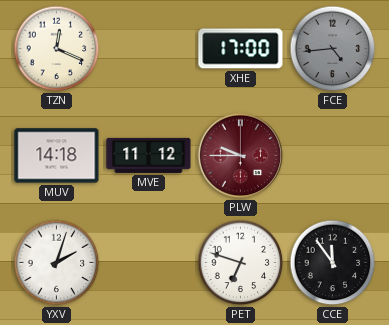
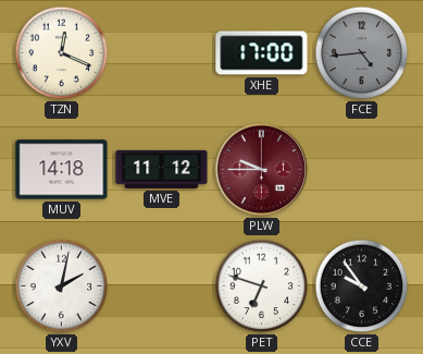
YXV: 2:03 -> 2:02
CCE: 11:54 -> 9:54
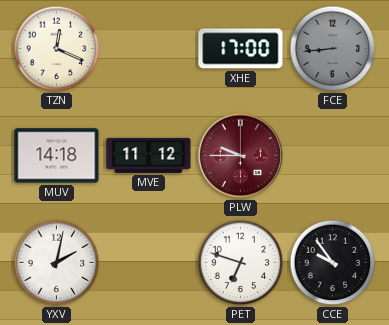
FCE: 4:44 -> 8:44
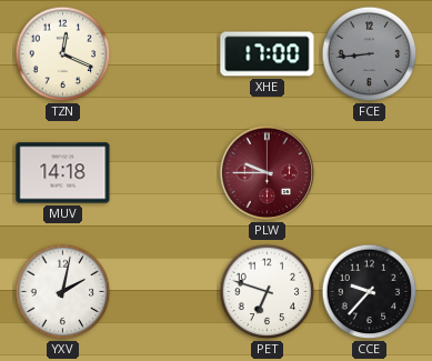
MVE: 11:12 -> none
CCE: 9:54 -> 9:37
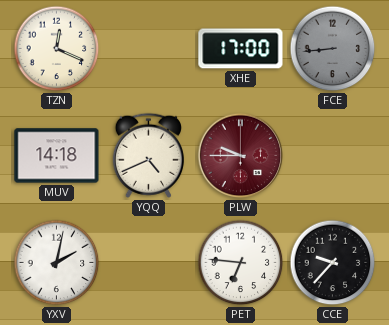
YQQ: none -> 4:41
PET: 6:48 -> 6:46
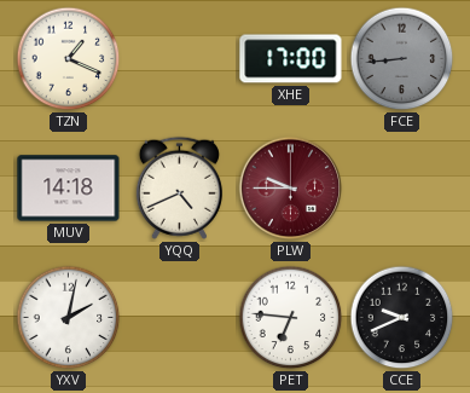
TZN: 12:19 -> 1:19
CCE: 9:37 -> 9:41
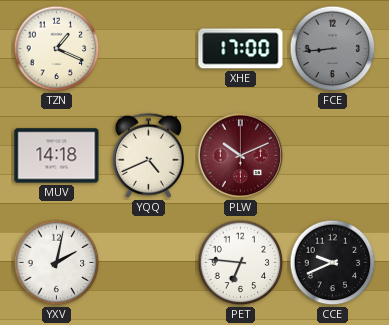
PLW: 9:45 -> 10:11
